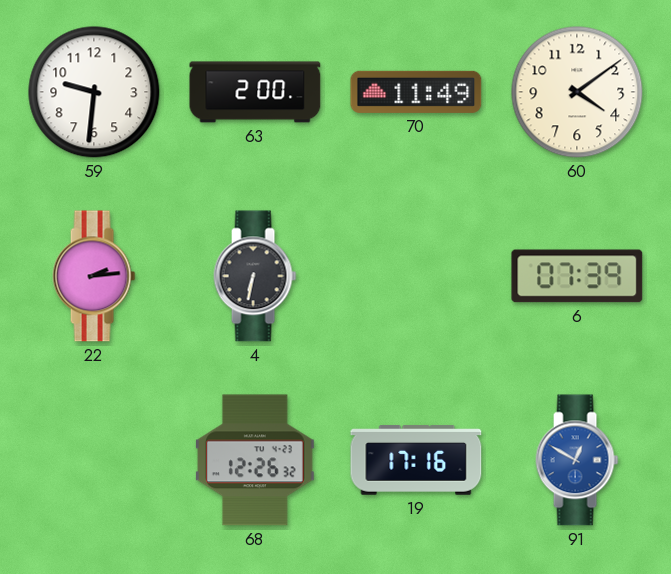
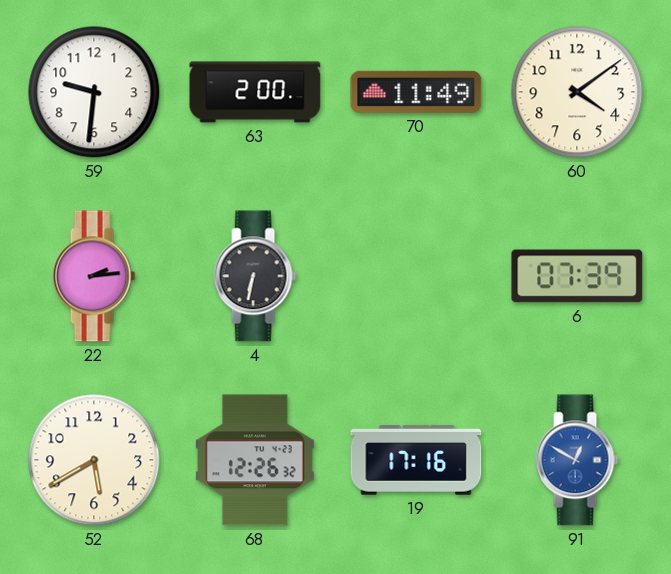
52: none -> 5:40
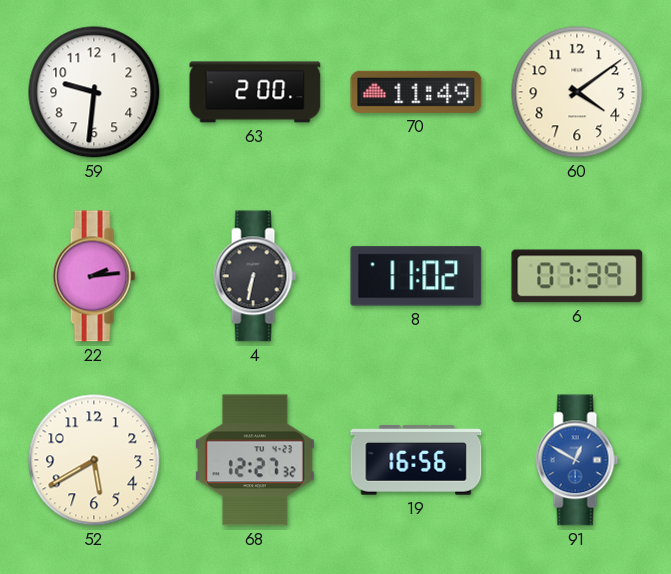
8: none -> 11:02
68: 12:26 -> 12:27
19: 17:16 -> 16:56
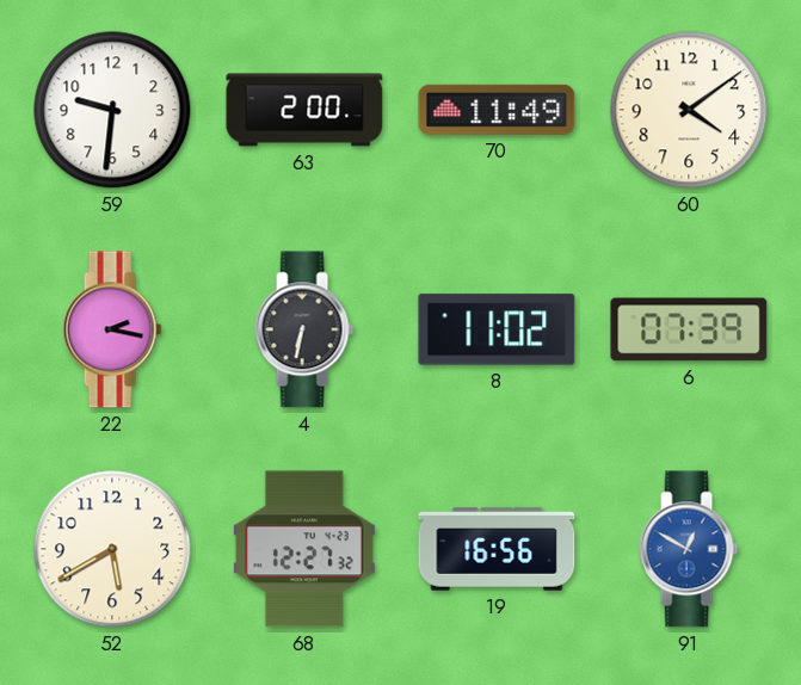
22: 2:14 -> 2:17
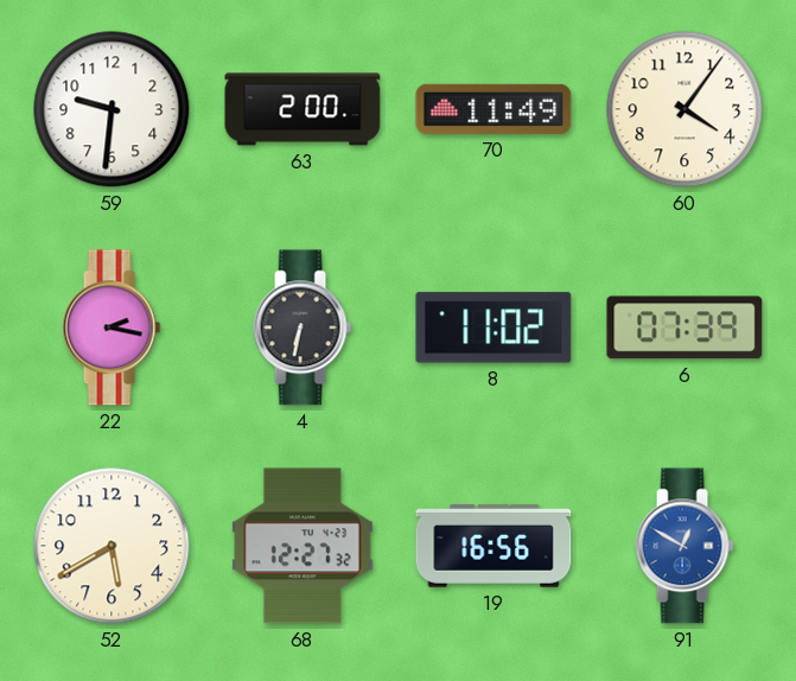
60: 4:09 -> 4:06
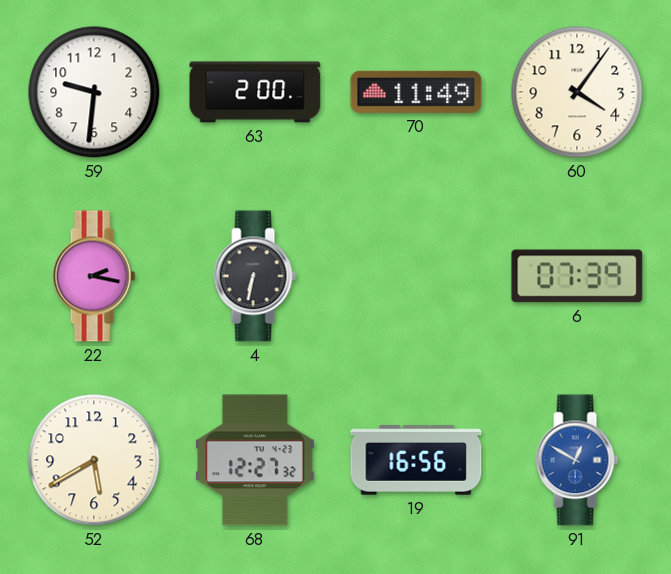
8: 11:02 -> none
